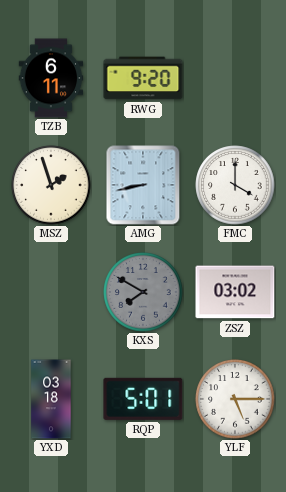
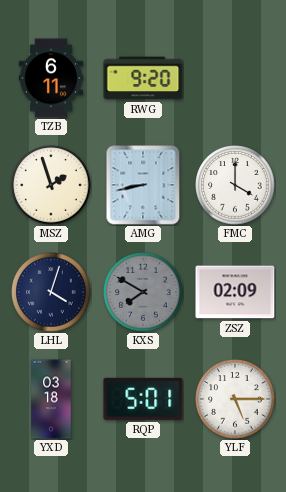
LHL: none -> 4:03
ZSZ: 03:02 -> 02:09
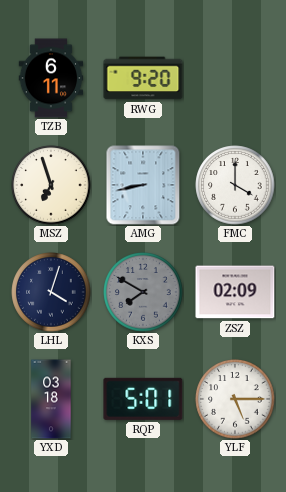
MSZ: 1:57 -> 6:57
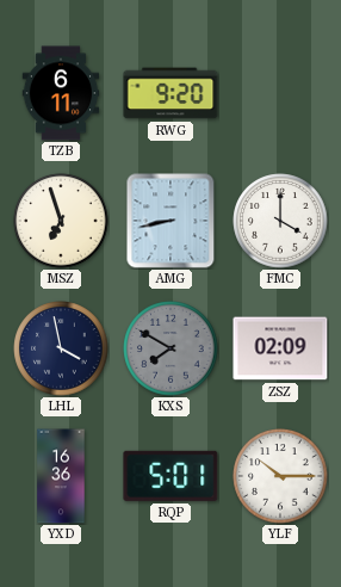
LHL: 4:03 -> 3:58
YXD: 03:18 -> 16:36
YLF: 5:15 -> 10:15
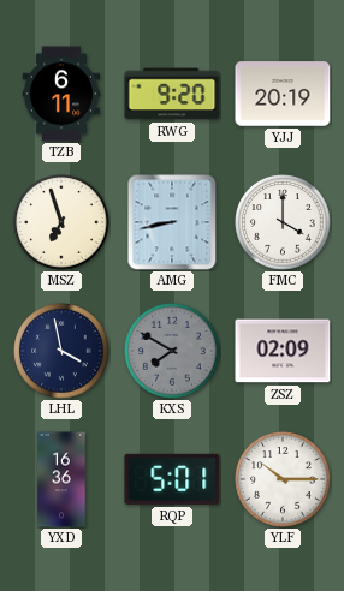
YJJ: none -> 20:19
